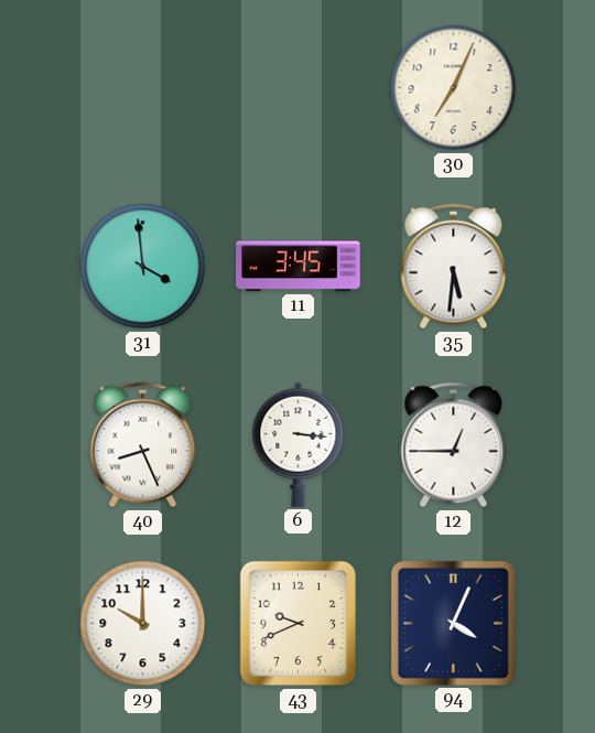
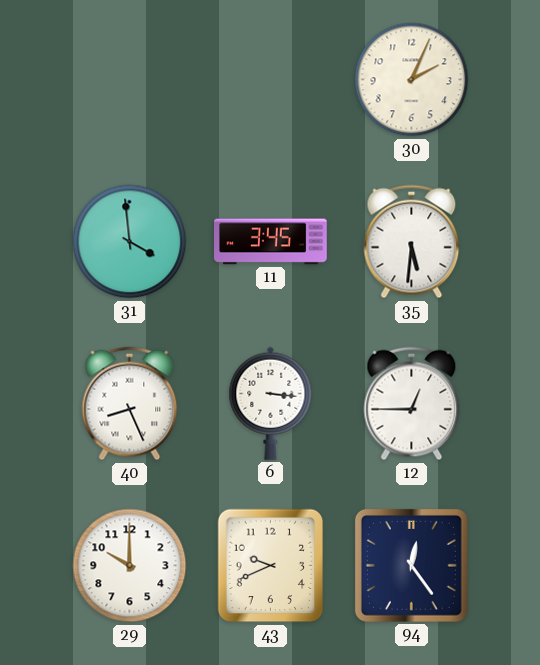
30: 7:04 -> 2:04
94: 4:04 -> 12:24
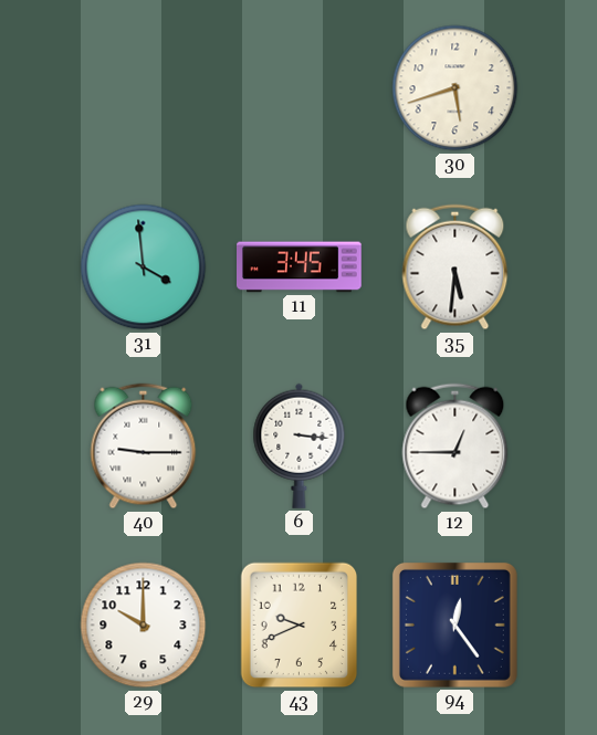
30: 2:04 -> 5:42
40: 8:26 -> 9:15
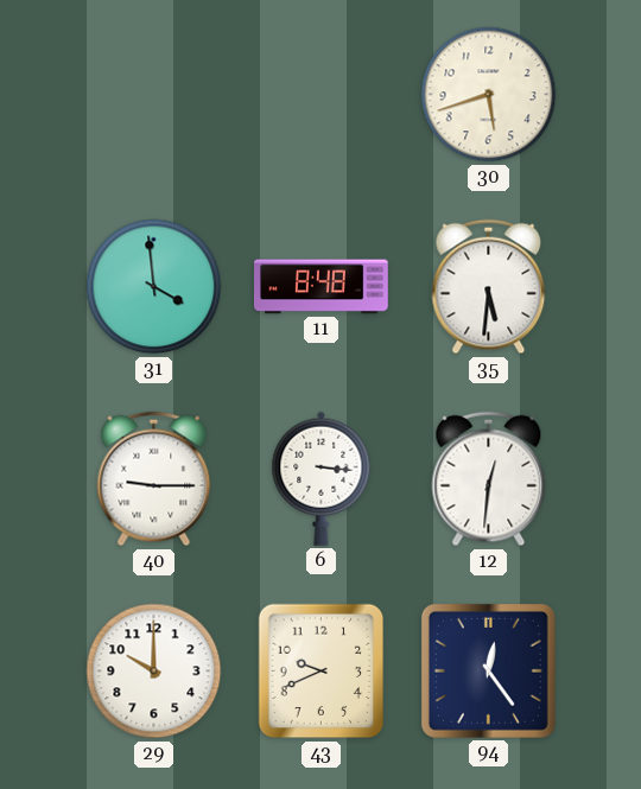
11: 3:45 -> 8:48
12: 12:45 -> 12:31
